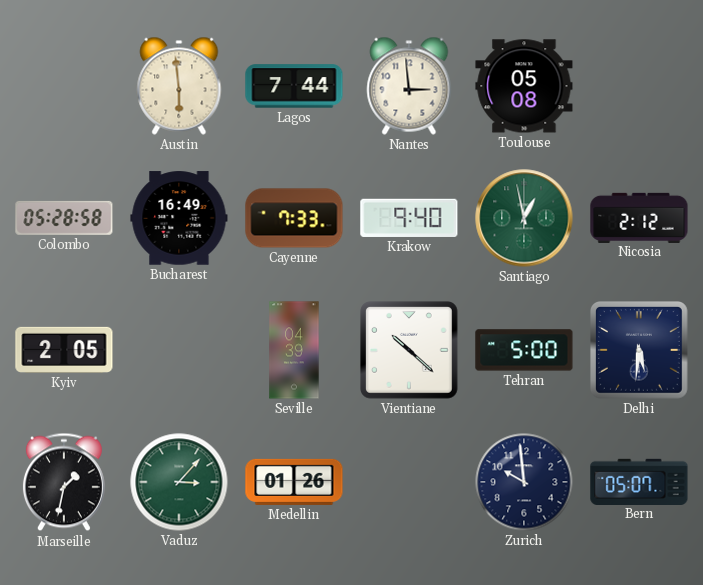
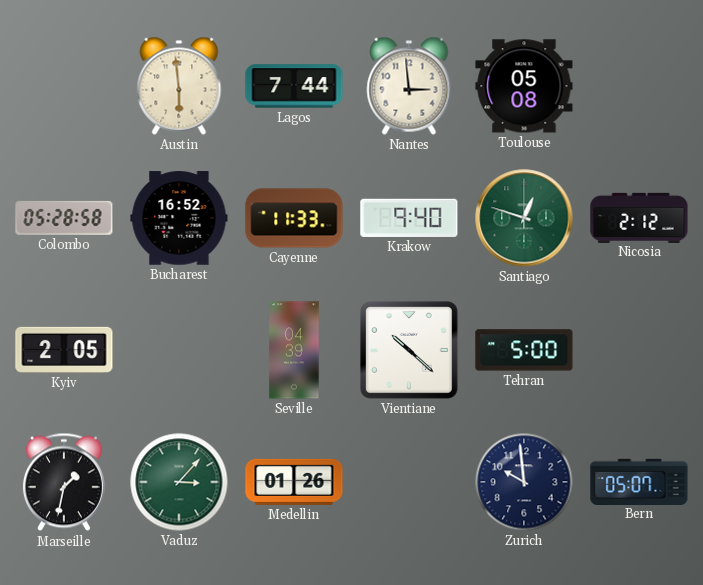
Bucharest: 16:49 -> 16:52
Cayenne: 7:33 -> 11:33
Santiago: 12:58 -> 12:48
Delhi: 5:31 -> none
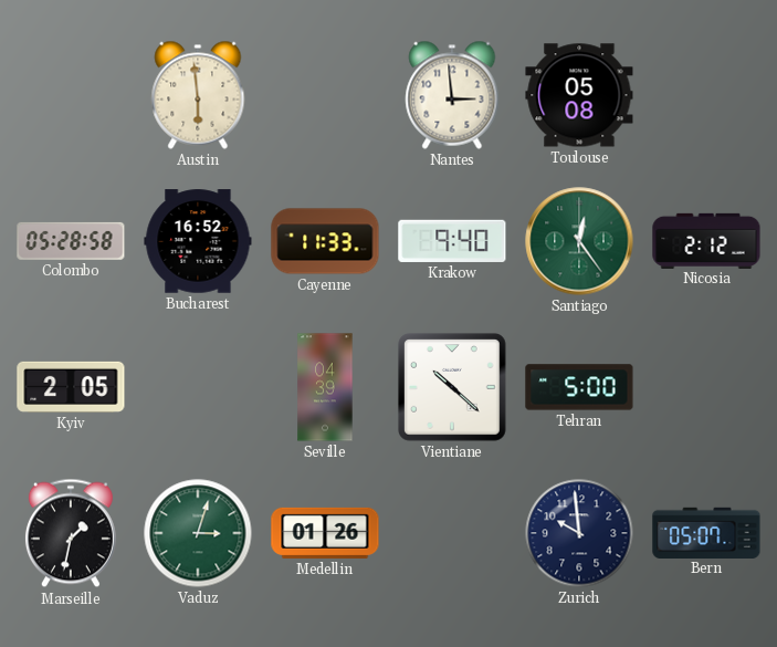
Lagos: 7:44 -> none
Santiago: 12:48 -> 12:24
Vaduz: 3:07 -> 3:03
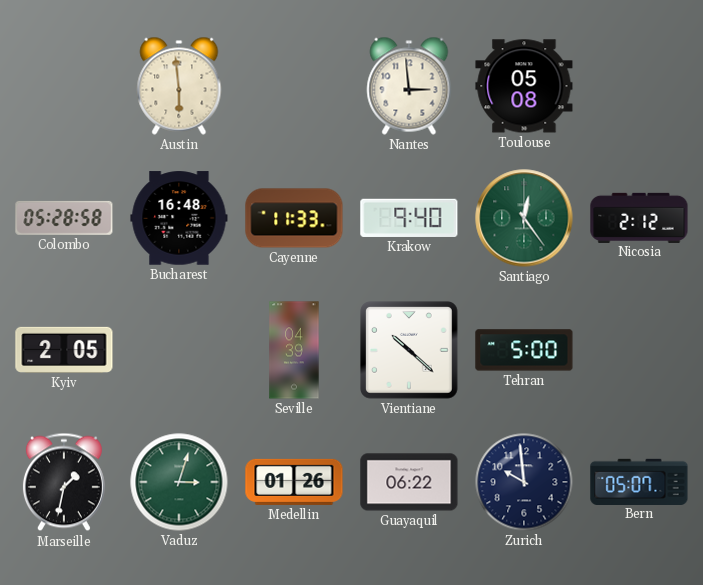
Bucharest: 16:52 -> 16:48
Guayaquil: none -> 06:22
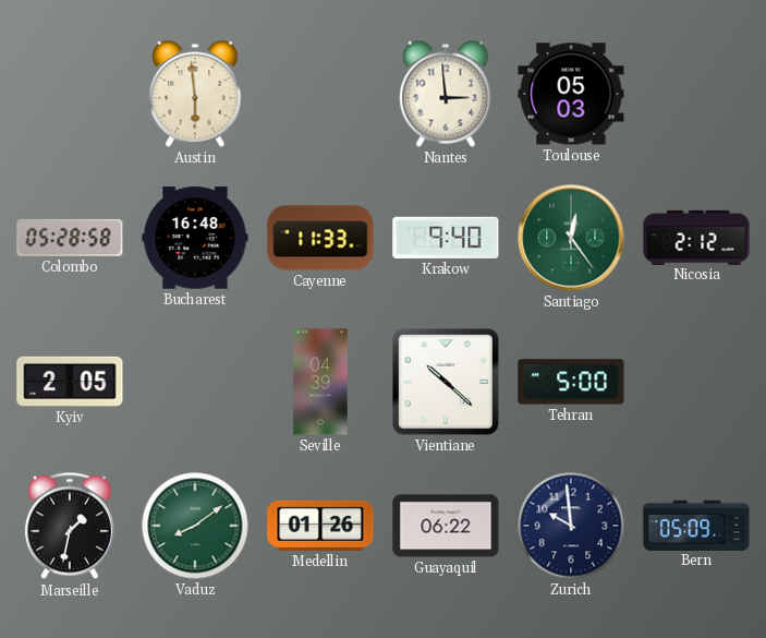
Toulouse: 05:08 -> 05:03
Vaduz: 3:03 -> 8:09
Bern: 05:07 -> 05:09
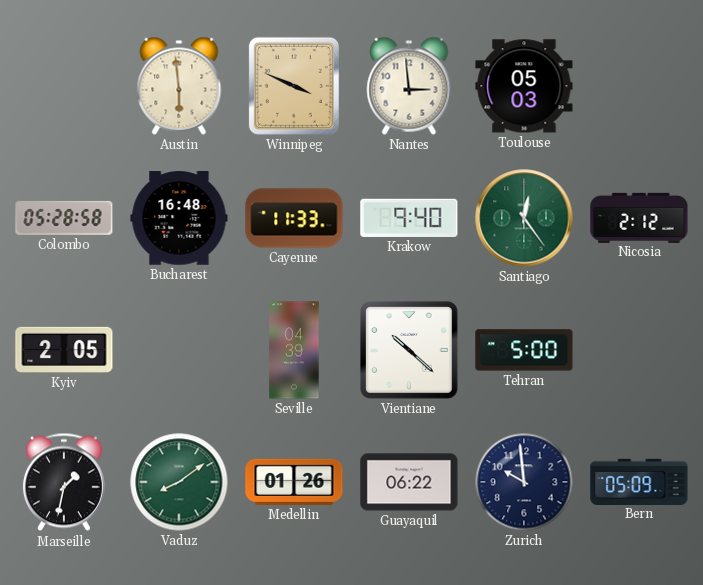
Winnipeg: none -> 3:49
